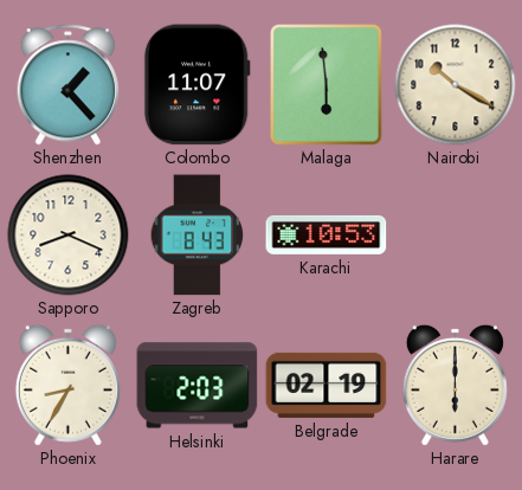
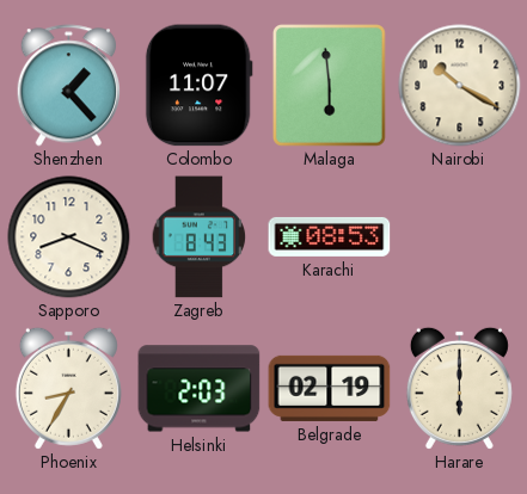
Karachi: 10:53 -> 08:53
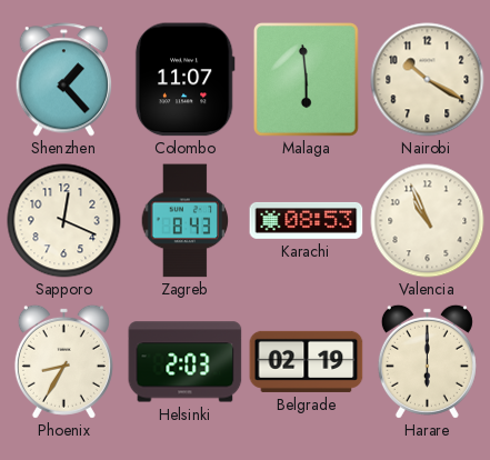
Sapporo: 8:19 -> 12:19
Valencia: none -> 10:56
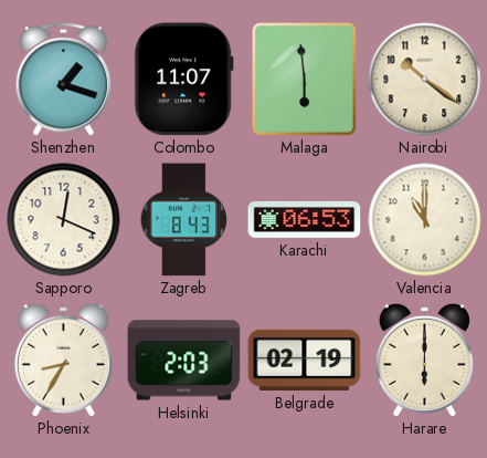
Shenzhen: 1:23 -> 1:18
Nairobi: 10:20 -> 10:21
Karachi: 08:53 -> 06:53
Valencia: 10:56 -> 11:00
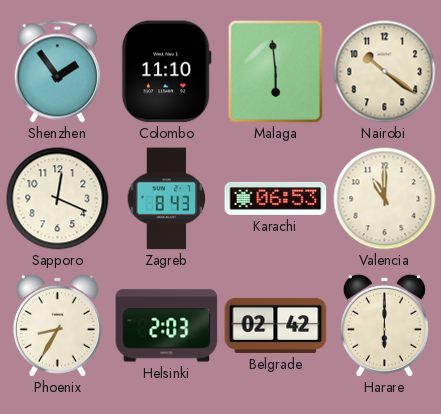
Shenzhen: 1:18 -> 1:54
Colombo: 11:07 -> 11:10
Belgrade: 02:19 -> 02:42
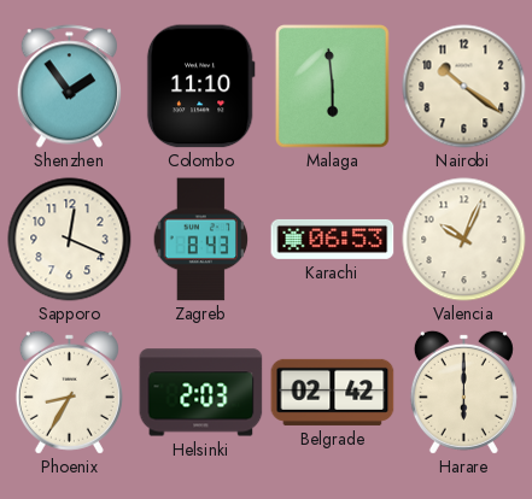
Valencia: 11:00 -> 10:04
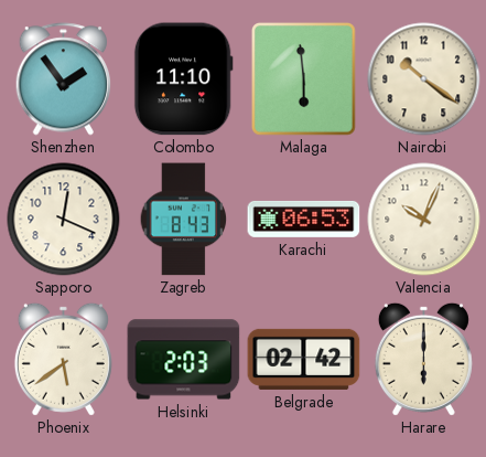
Phoenix: 8:35 -> 5:39
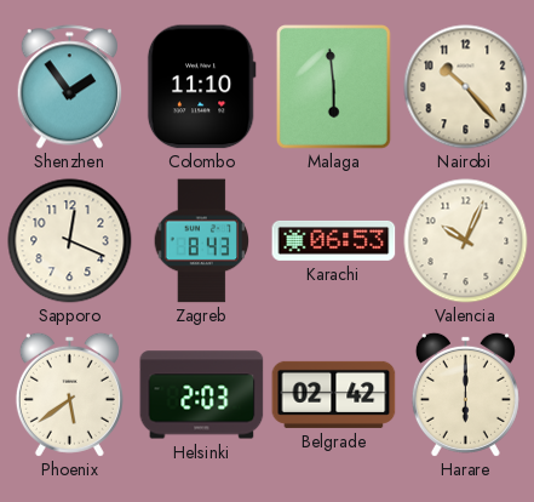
Nairobi: 10:21 -> 10:23
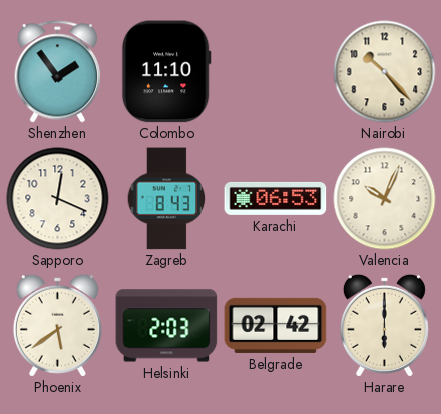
Malaga: 5:59 -> none
